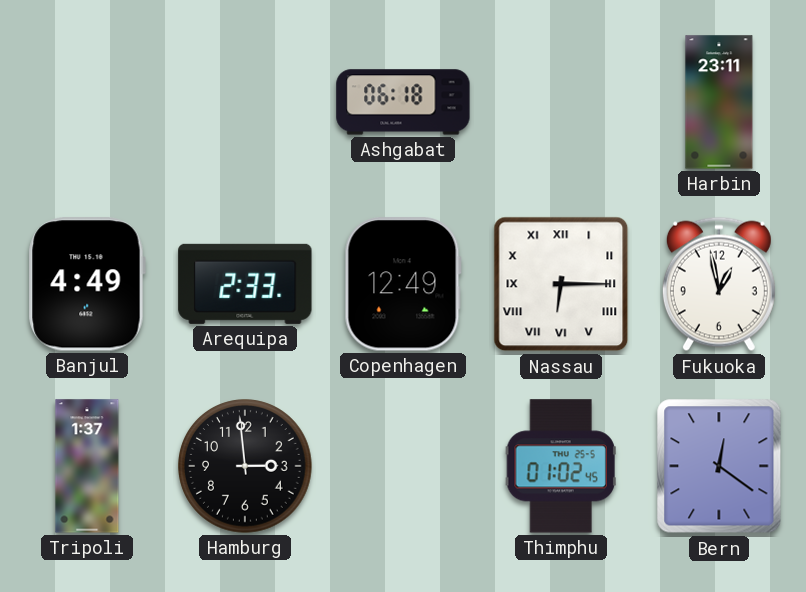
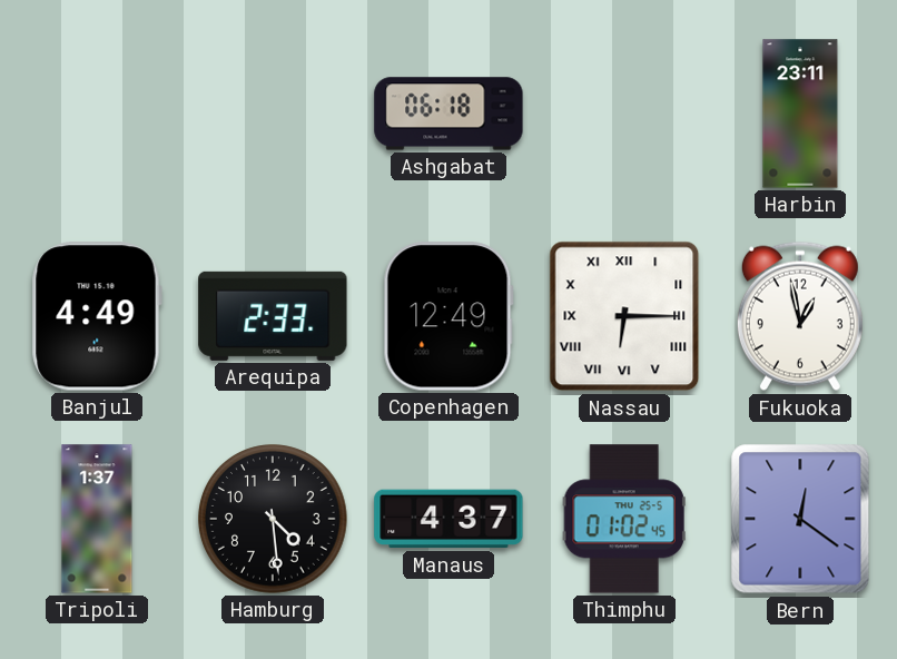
Hamburg: 2:59 -> 4:29
Manaus: none -> 4:37
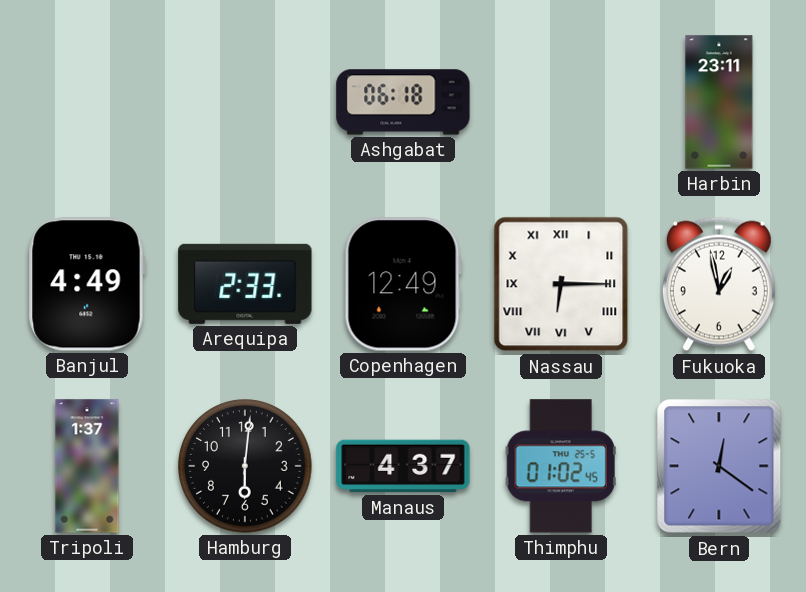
Hamburg: 4:29 -> 6:01
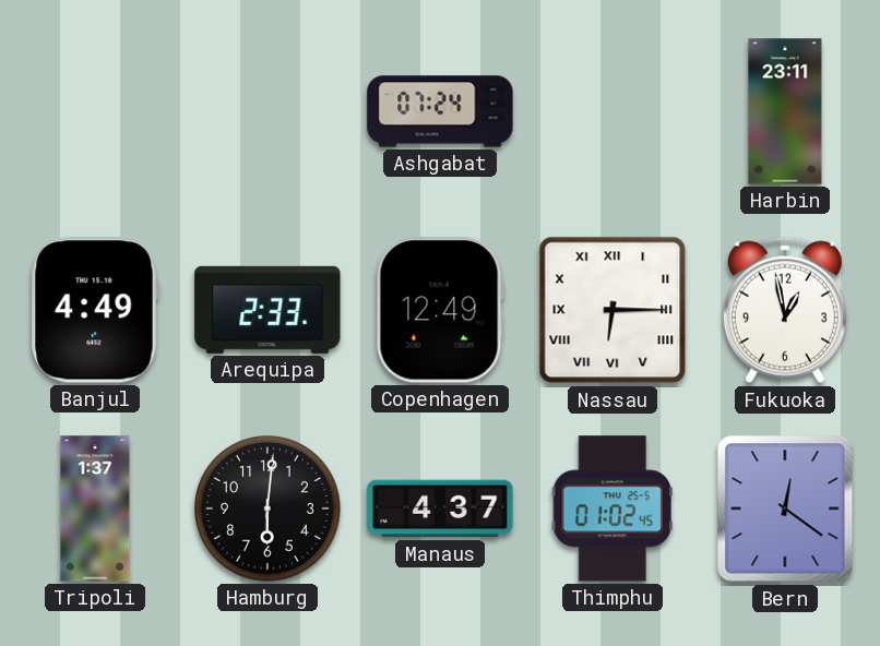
Ashgabat: 06:18 -> 07:24
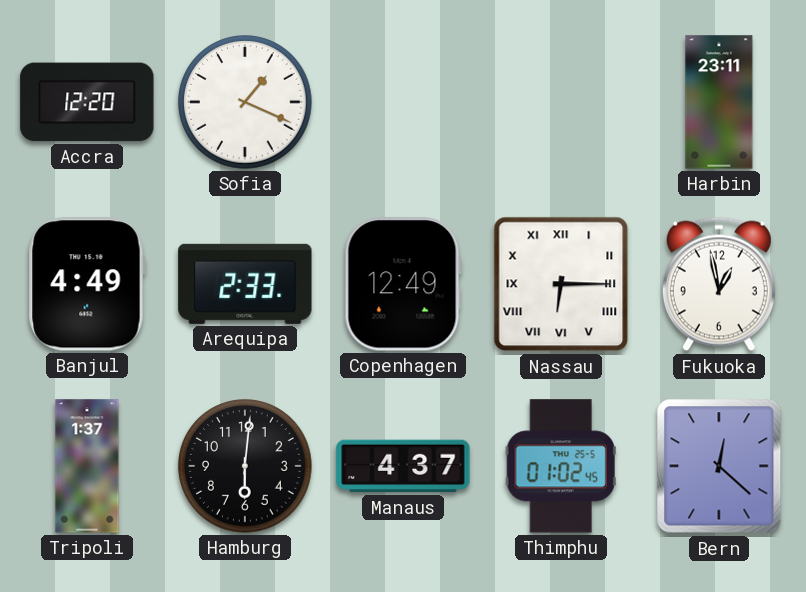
Accra: none -> 12:20
Sofia: none -> 1:19
Ashgabat: 07:24 -> none
Bern: 12:21 -> 12:22
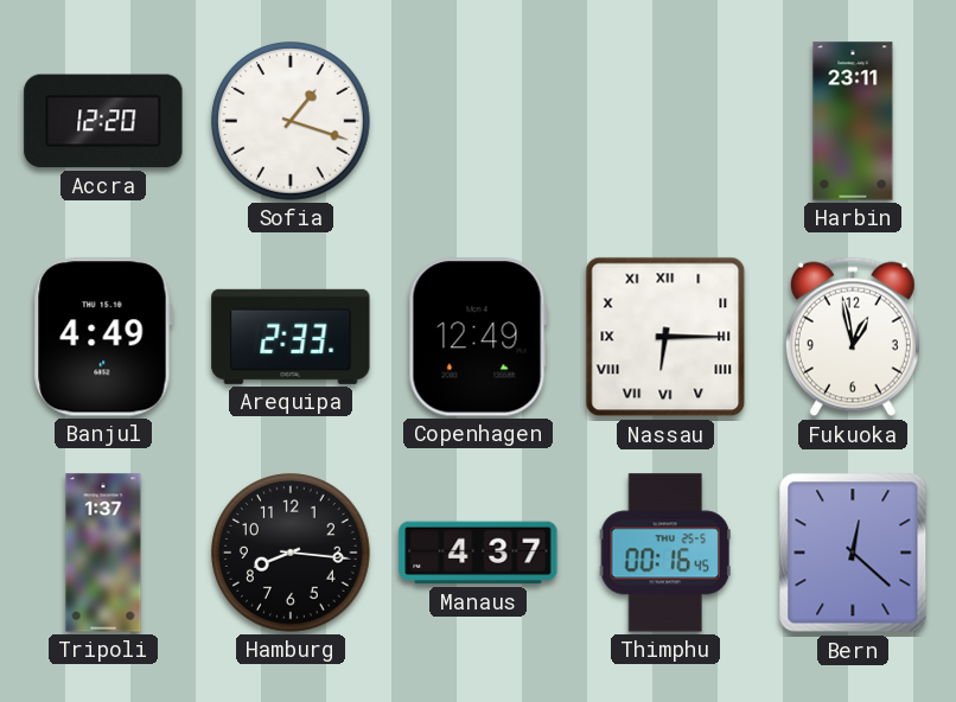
Sofia: 1:19 -> 1:18
Hamburg: 6:01 -> 8:16
Thimphu: 01:02 -> 00:16
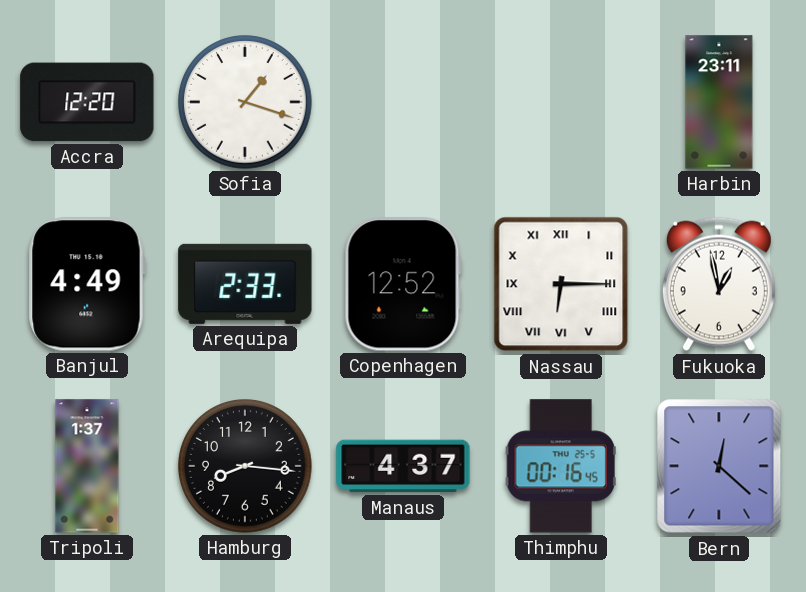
Copenhagen: 12:49 -> 12:52
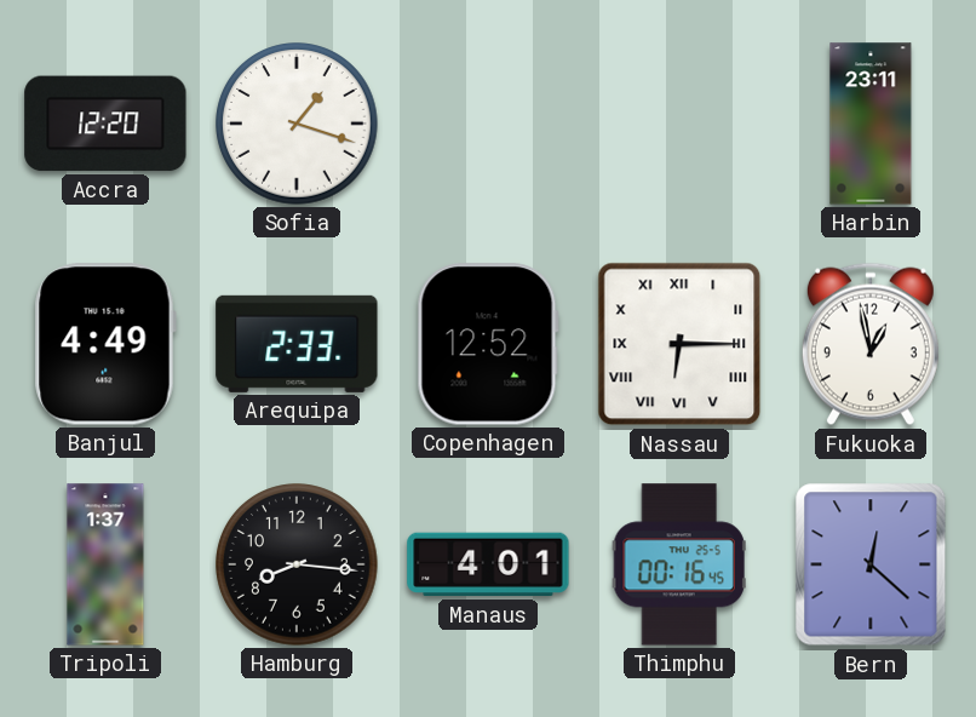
Manaus: 4:37 -> 4:01
